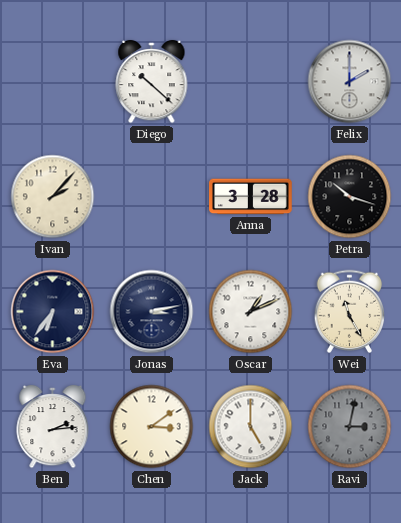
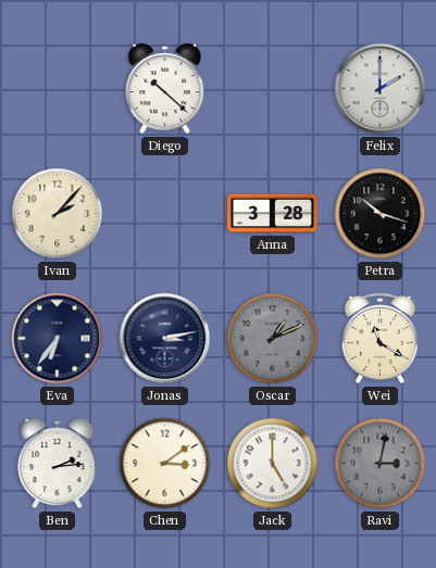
Oscar dial: white -> grey
Wei: 11:25 -> 11:20
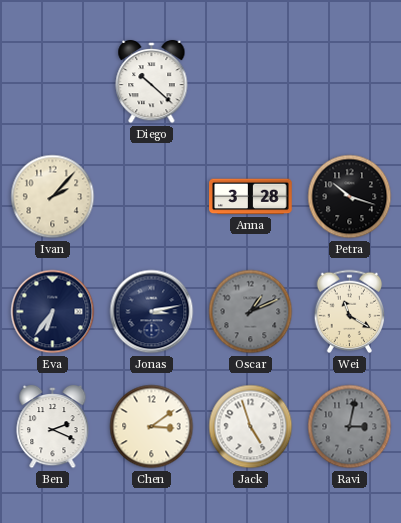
Felix: 2:00 -> none
Ben: 2:14 -> 2:19
Jack: 5:00 -> 4:57
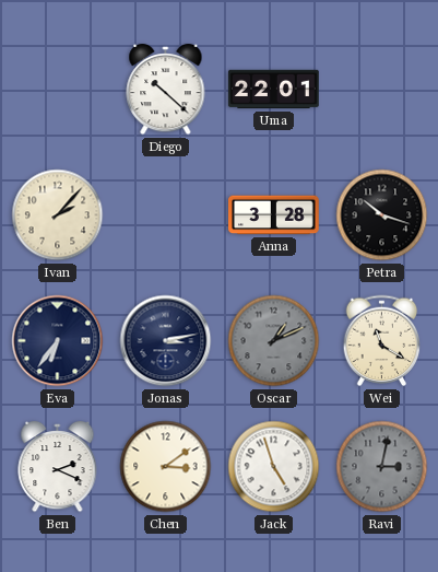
Uma: none -> 22:01
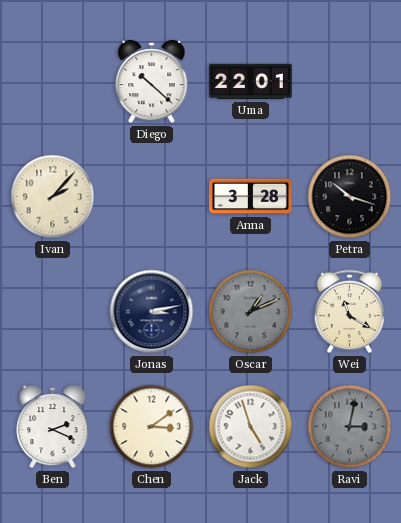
Eva: 6:36 -> none
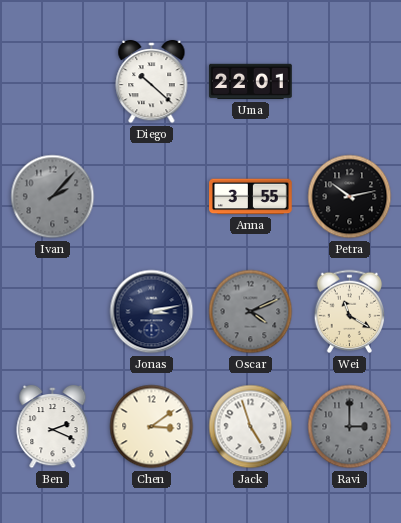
Ivan dial: cream -> grey
Anna: 3:28 -> 3:55
Petra: 10:18 -> 10:13
Oscar: 1:11 -> 4:11
Ravi: 3:02 -> 3:00
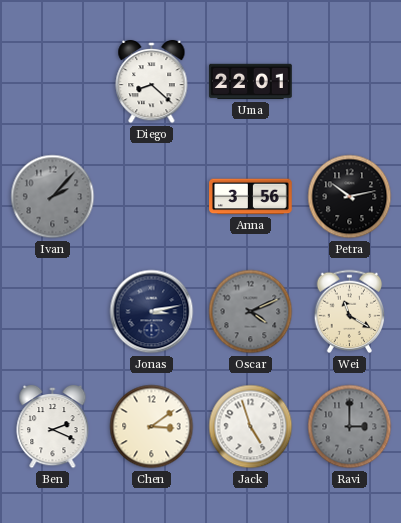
Diego: 10:22 -> 8:22
Anna: 3:55 -> 3:56
